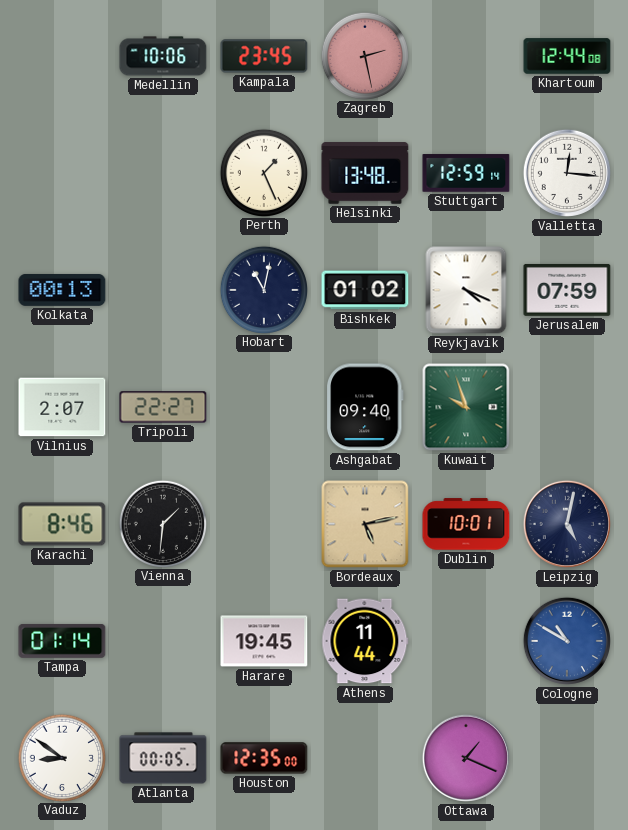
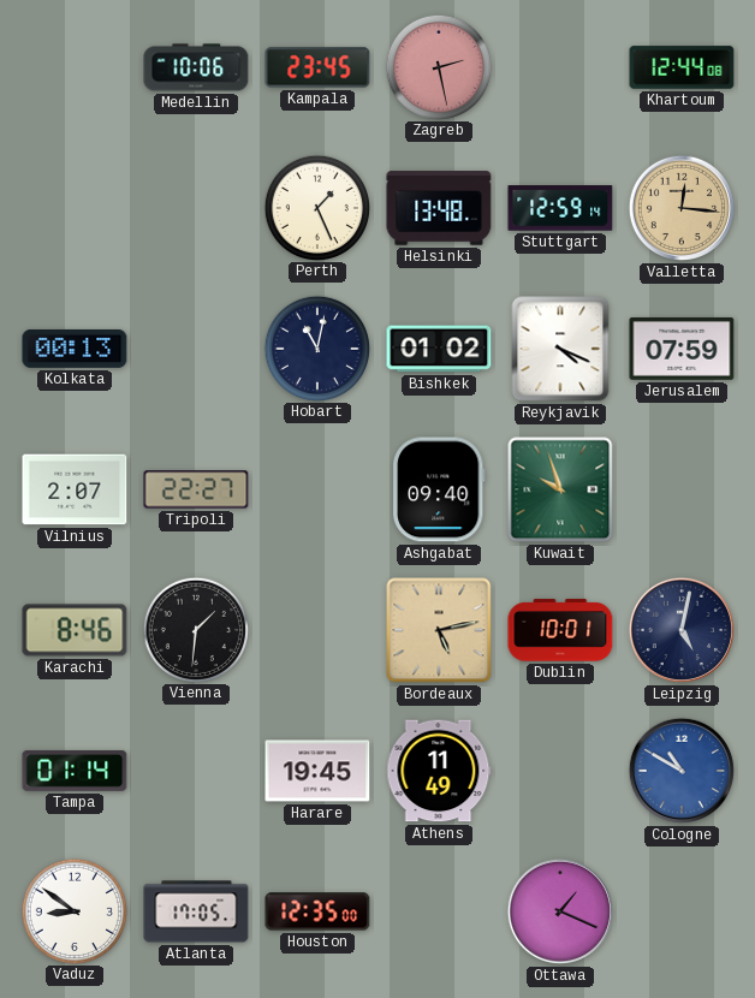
Valletta dial: white -> champagne
Athens: 11:44 -> 11:49
Atlanta: 00:05 -> 17:05
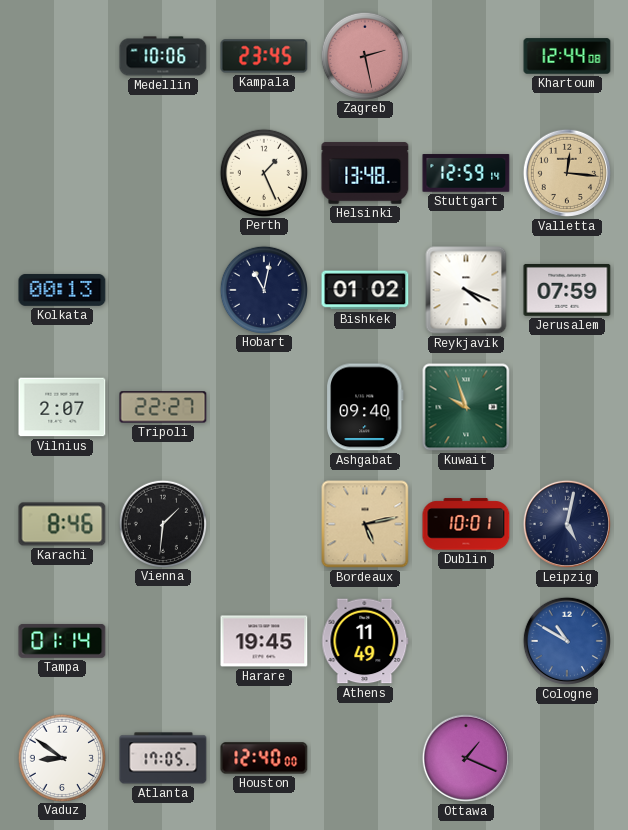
Houston: 12:35 -> 12:40
